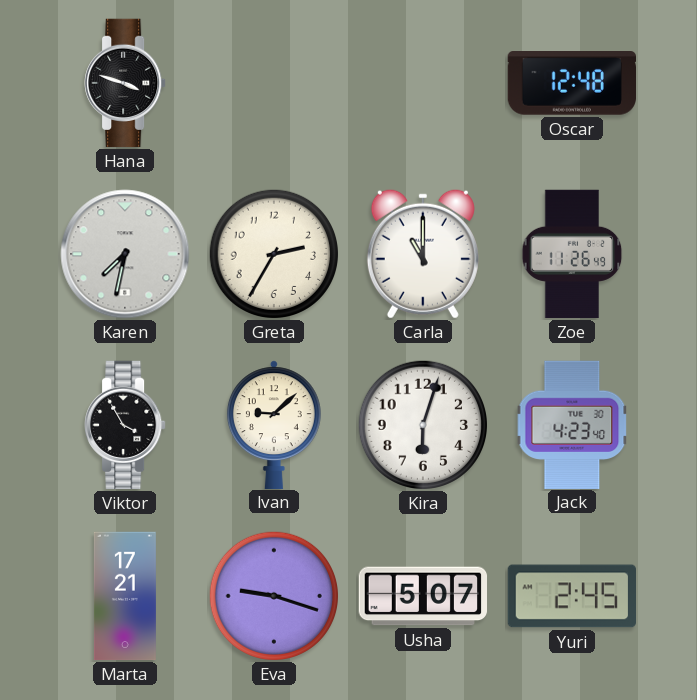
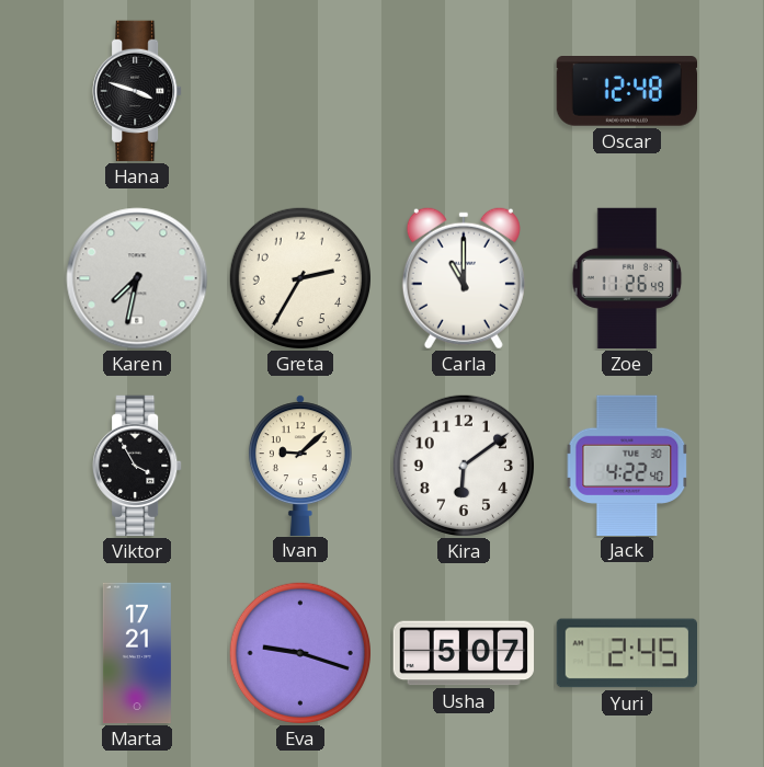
Kira: 6:03 -> 6:09
Jack: 4:23 -> 4:22
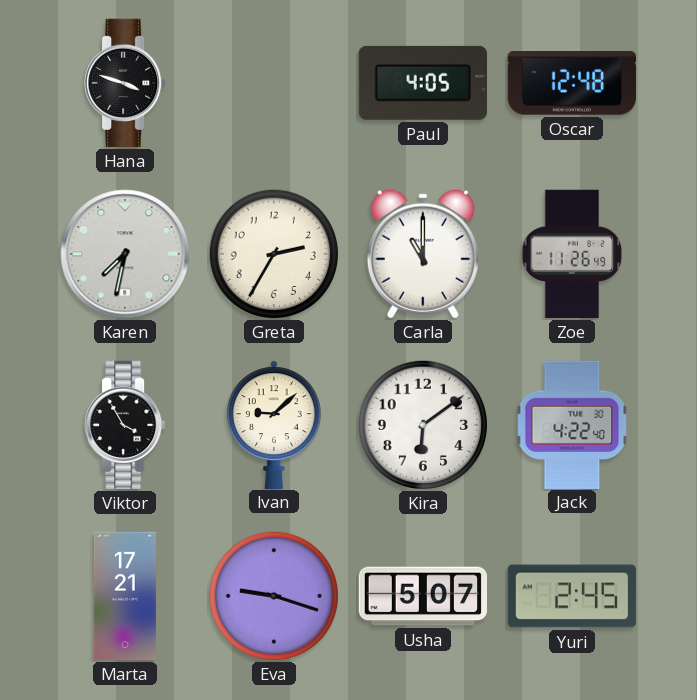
Paul: none -> 4:05
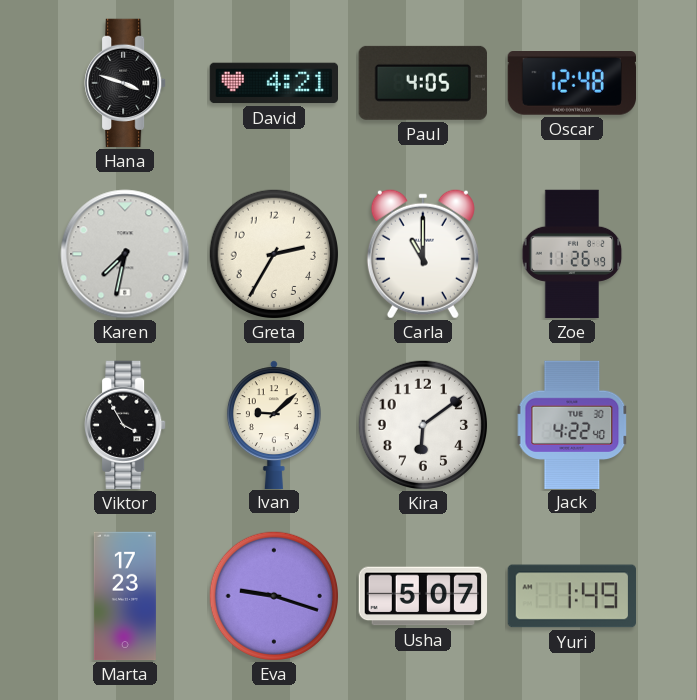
David: none -> 4:21
Marta: 17:21 -> 17:23
Yuri: 2:45 -> 1:49
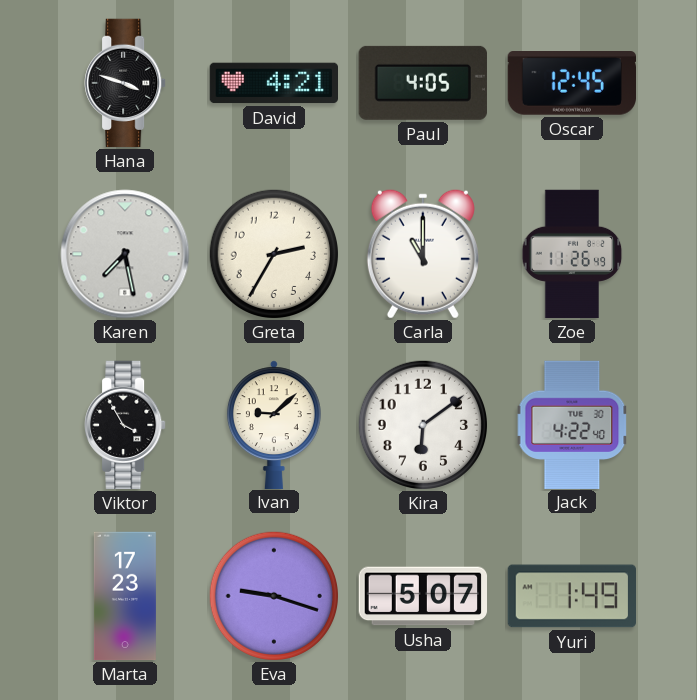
Oscar: 12:48 -> 12:45
Karen: 7:32 -> 7:28
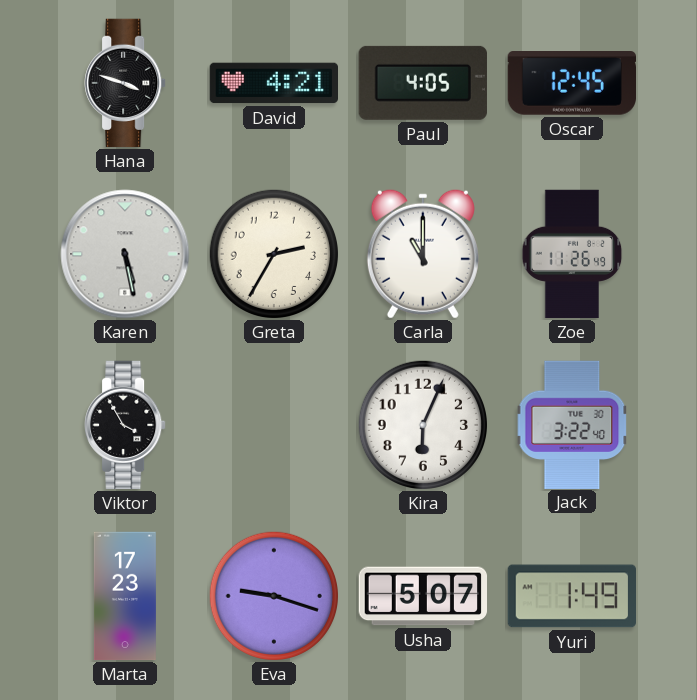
Karen: 7:28 -> 5:28
Ivan: 9:08 -> none
Kira: 6:09 -> 6:04
Jack: 4:22 -> 3:22
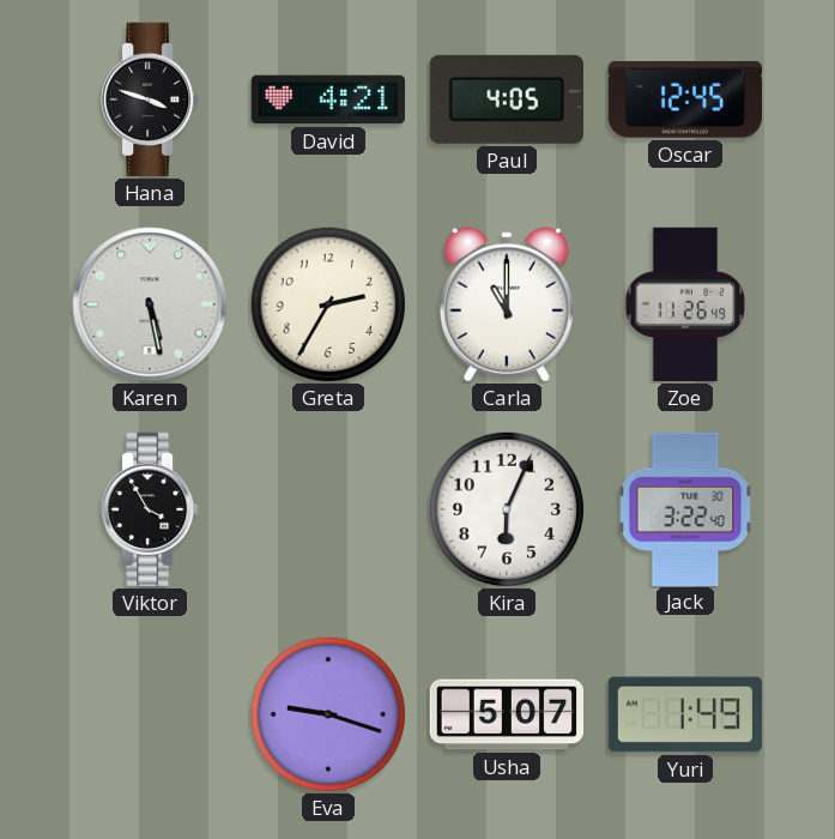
Marta: 17:23 -> none
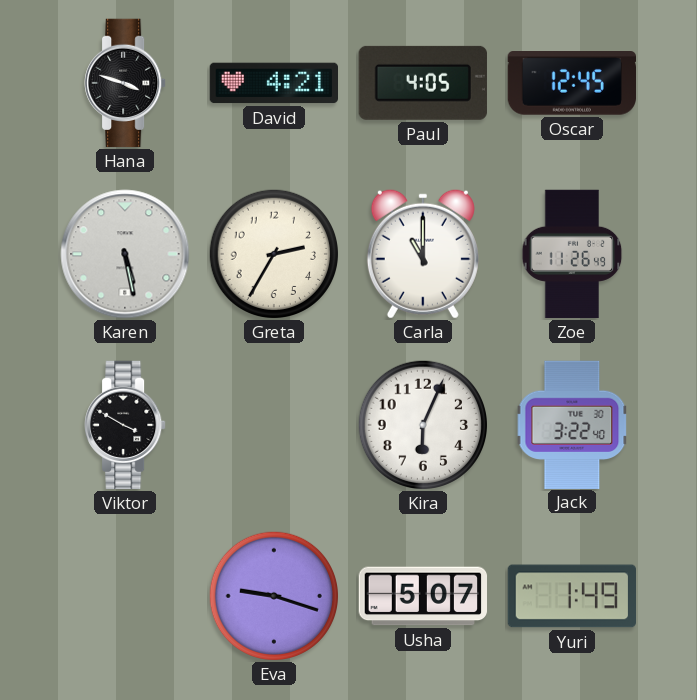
Viktor: 3:55 -> 3:50
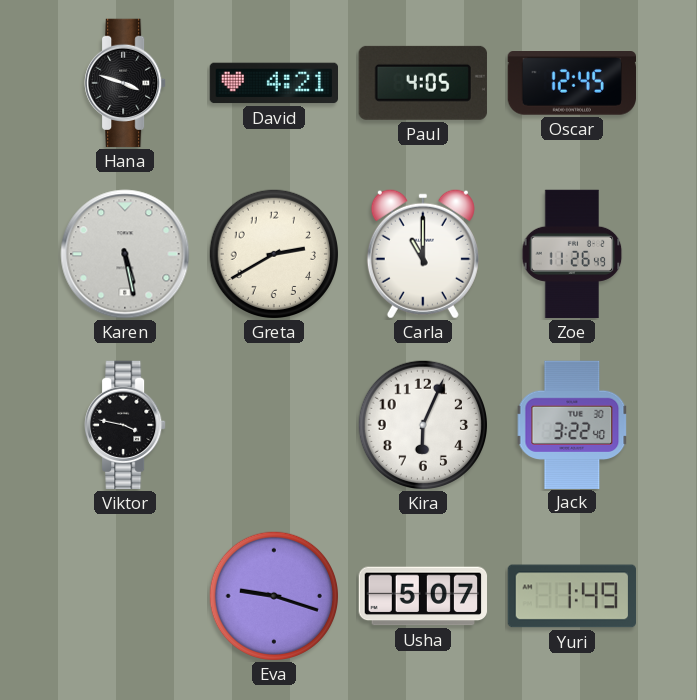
Greta: 2:35 -> 2:40
Viktor: 3:50 -> 3:47
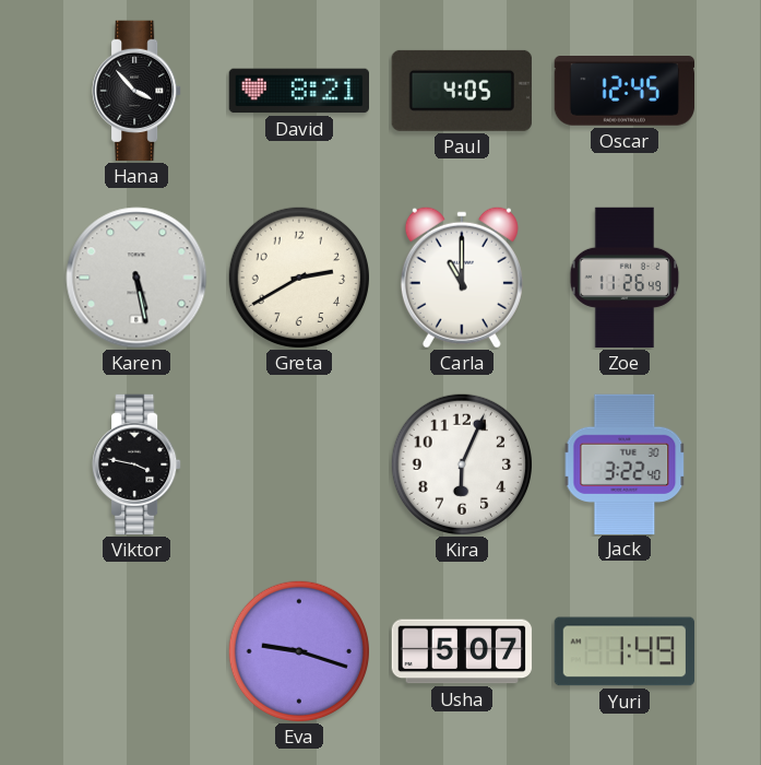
Hana: 3:48 -> 3:53
David: 4:21 -> 8:21
